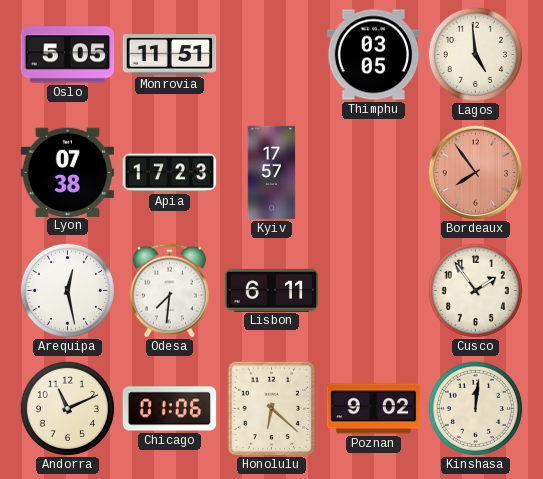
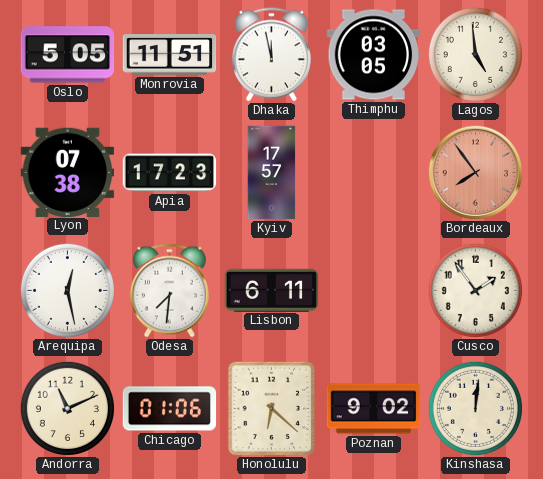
Dhaka: none -> 11:58
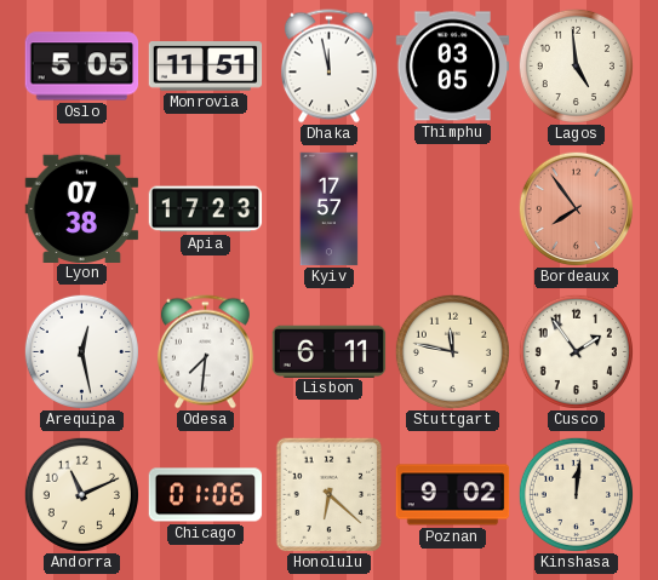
Stuttgart: none -> 11:47
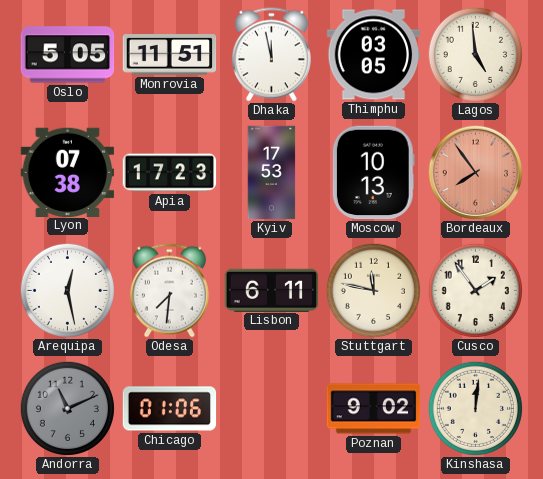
Kyiv: 17:57 -> 17:53
Moscow: none -> 10:13
Andorra dial: cream -> grey
Honolulu: 6:22 -> none
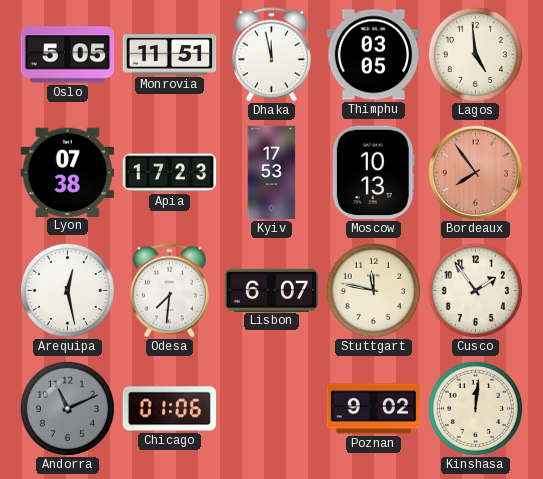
Lisbon: 6:11 -> 6:07
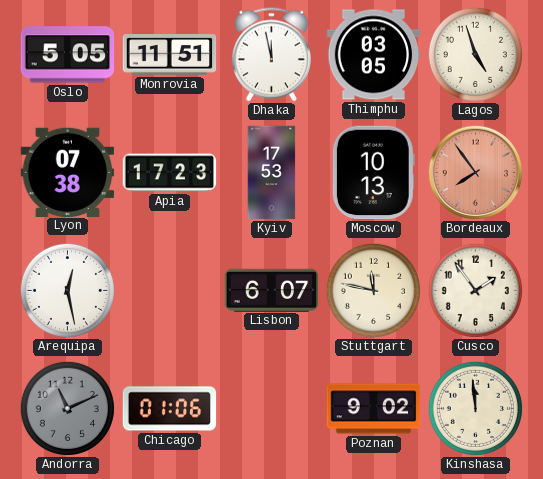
Lagos: 4:59 -> 4:57
Odesa: 7:31 -> none
Kinshasa: 12:01 -> 11:59
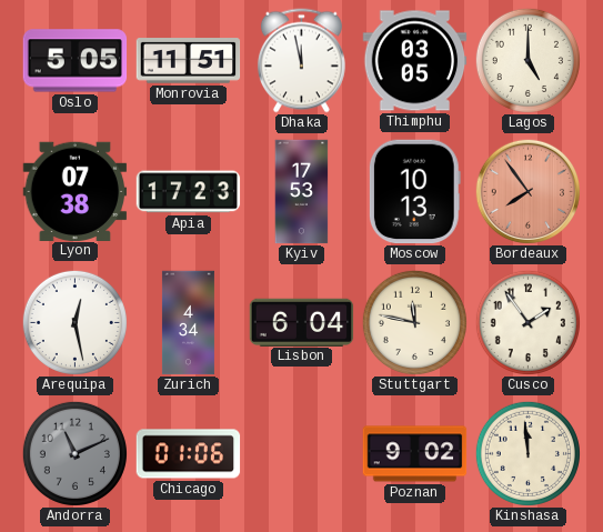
Lagos: 4:57 -> 5:00
Zurich: none -> 4:34
Lisbon: 6:07 -> 6:04
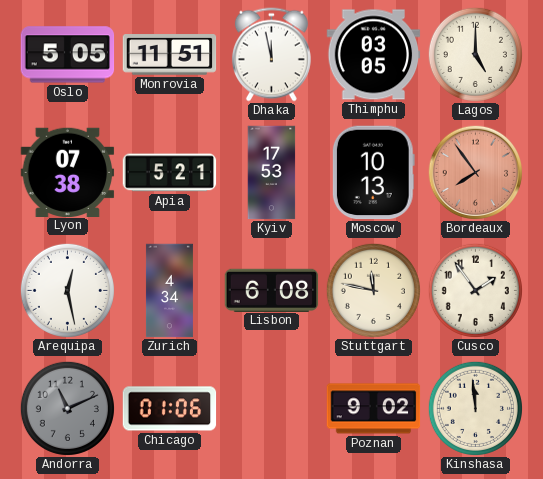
Apia: 17:23 -> 5:21
Lisbon: 6:04 -> 6:08
